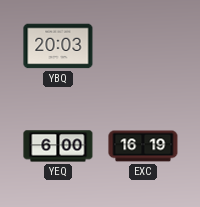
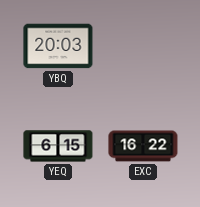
YEQ: 6:00 -> 6:15
EXC: 16:19 -> 16:22
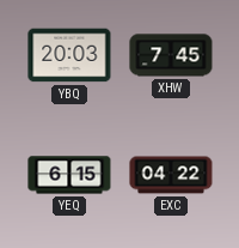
XHW: none -> 7:45
EXC: 16:22 -> 04:22
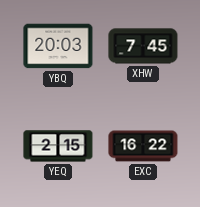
YEQ: 6:15 -> 2:15
EXC: 04:22 -> 16:22
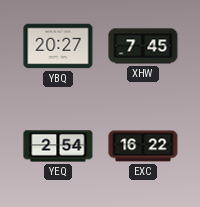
YBQ: 20:03 -> 20:27
YEQ: 2:15 -> 2:54
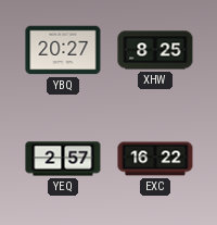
XHW: 7:45 -> 8:25
YEQ: 2:54 -> 2:57
